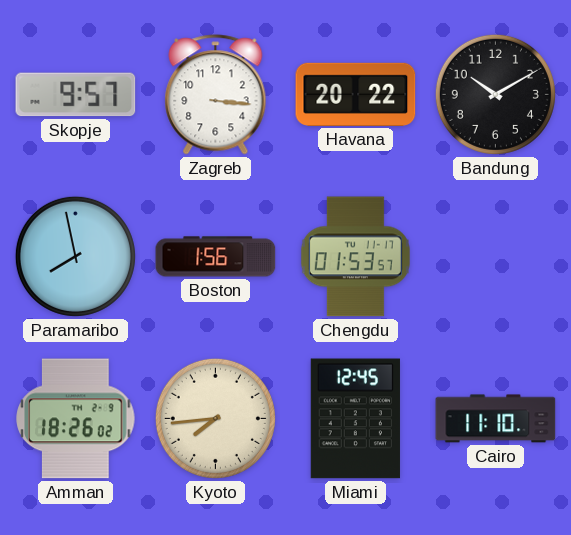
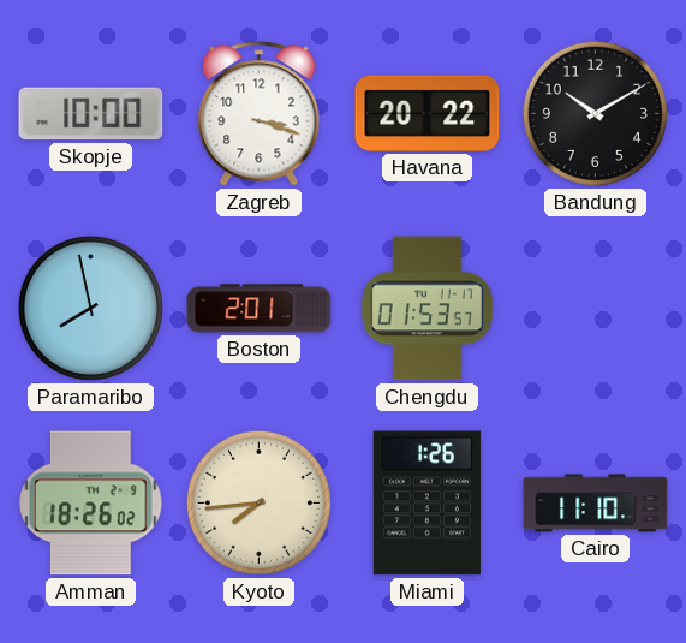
Skopje: 9:57 -> 10:00
Zagreb: 3:16 -> 3:18
Boston: 1:56 -> 2:01
Miami: 12:45 -> 1:26
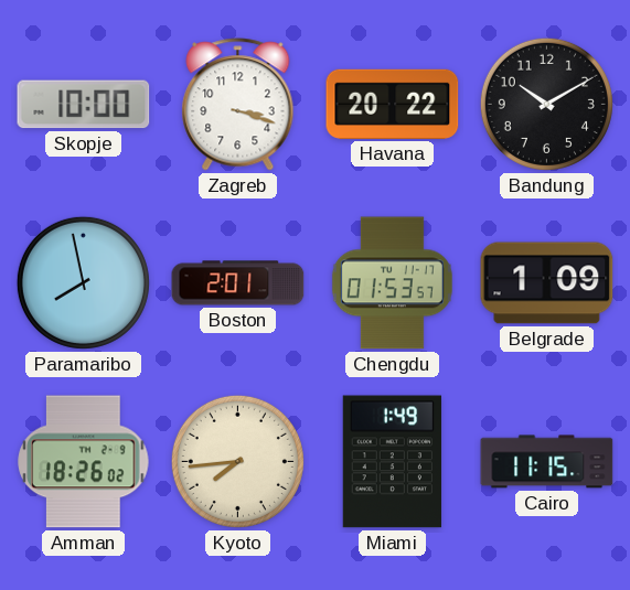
Belgrade: none -> 1:09
Miami: 1:26 -> 1:49
Cairo: 11:10 -> 11:15
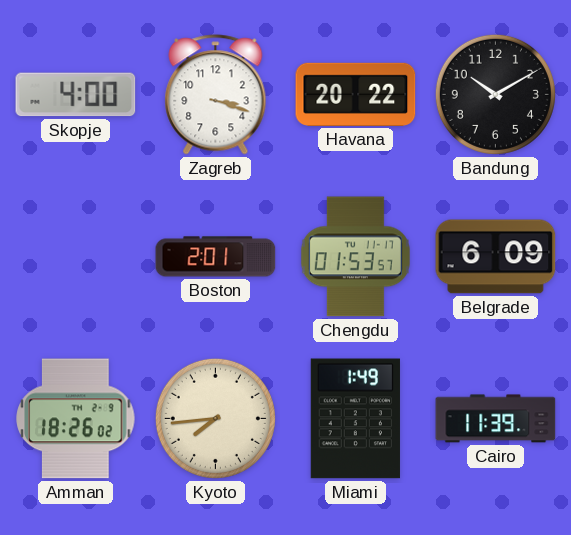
Skopje: 10:00 -> 4:00
Paramaribo: 7:58 -> none
Belgrade: 1:09 -> 6:09
Cairo: 11:15 -> 11:39
